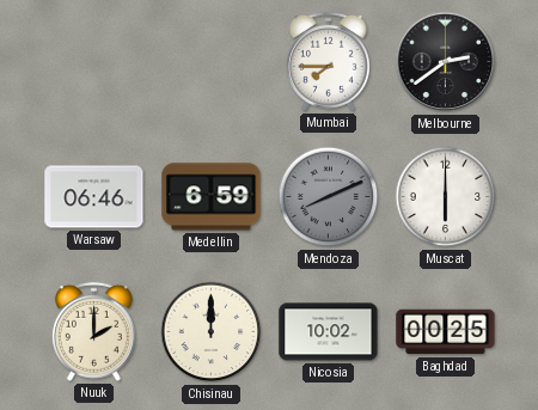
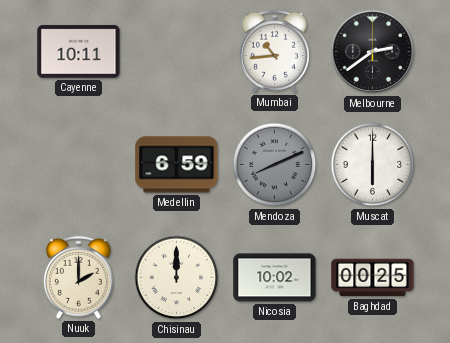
Cayenne: none -> 10:11
Mumbai: 7:45 -> 10:44
Warsaw: 06:46 -> none
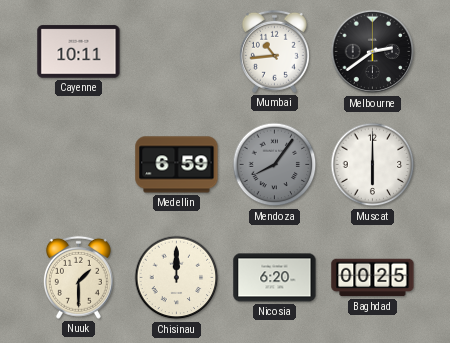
Mendoza: 8:11 -> 8:06
Nuuk: 2:00 -> 1:30
Nicosia: 10:02 -> 6:20
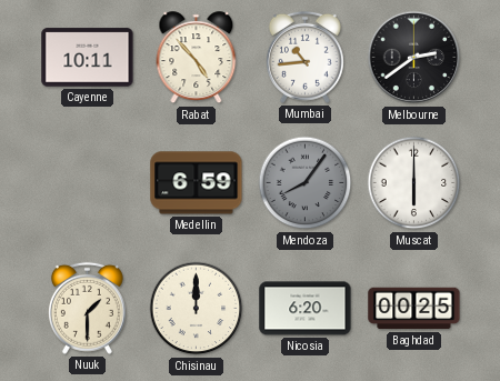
Rabat: none -> 4:53
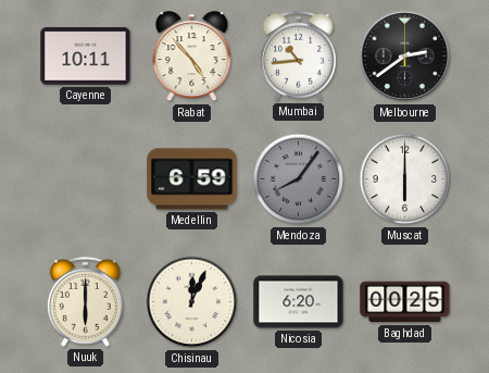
Nuuk: 1:30 -> 6:00
Chisinau: 12:00 -> 12:04
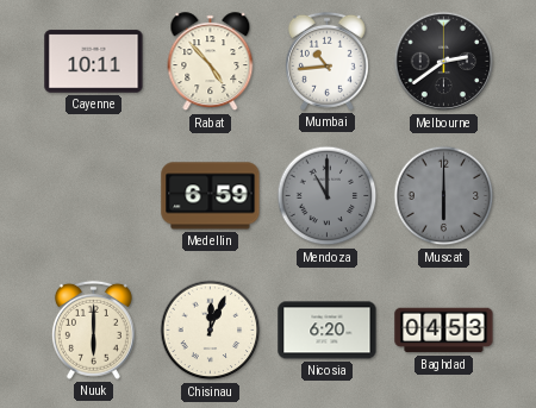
Mendoza: 8:06 -> 11:00
Muscat dial: white -> grey
Baghdad: 00:25 -> 04:53
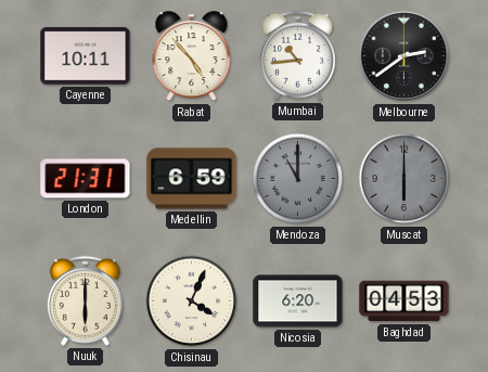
London: none -> 21:31
Chisinau: 12:04 -> 4:04
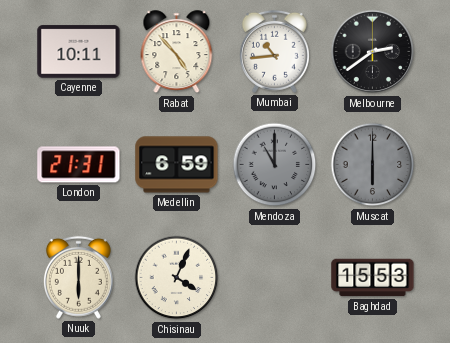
Nicosia: 6:20 -> none
Baghdad: 04:53 -> 15:53
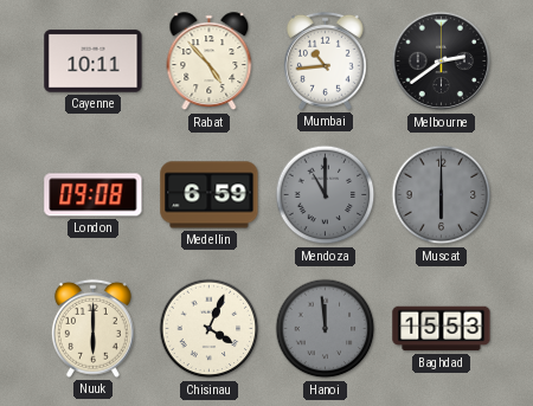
London: 21:31 -> 09:08
Hanoi: none -> 11:59
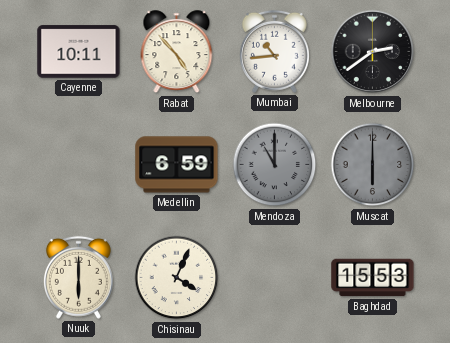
London: 09:08 -> none
Hanoi: 11:59 -> none
